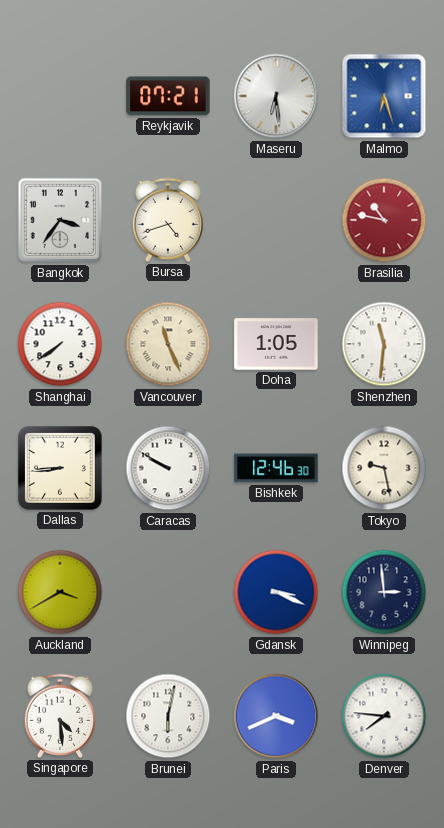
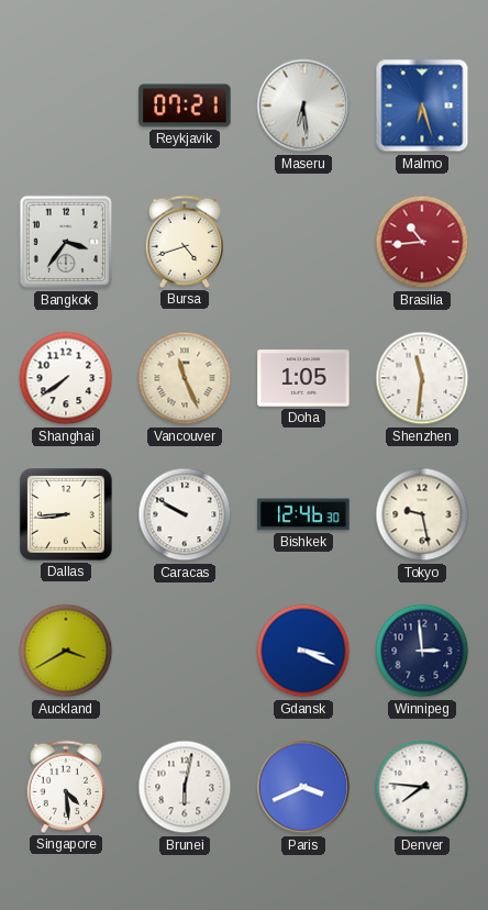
Brasilia: 10:47 -> 10:44
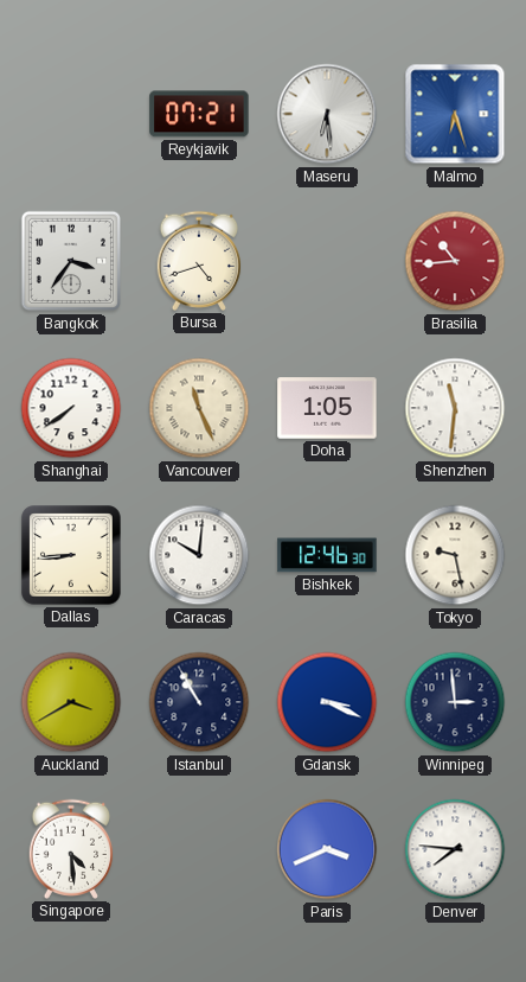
Caracas: 9:50 -> 10:01
Istanbul: none -> 10:55
Brunei: 6:02 -> none
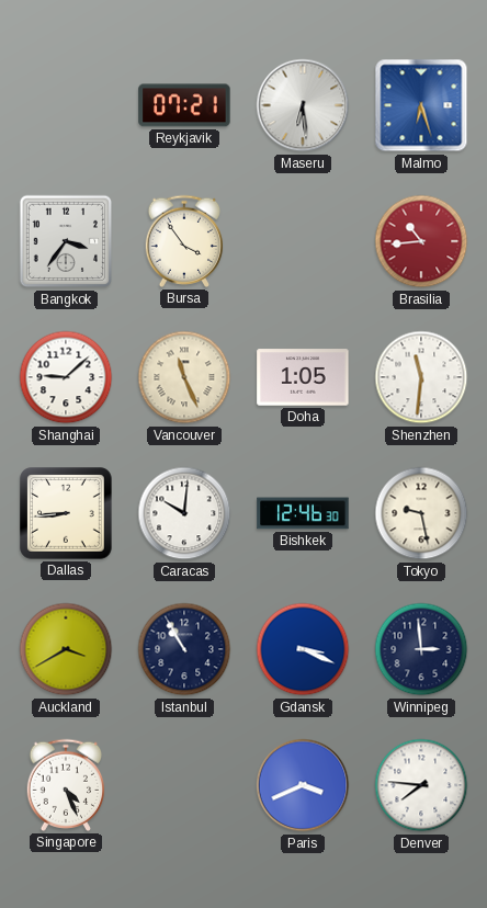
Bursa: 4:42 -> 3:54
Shanghai: 7:39 -> 9:08
Singapore: 4:29 -> 4:26
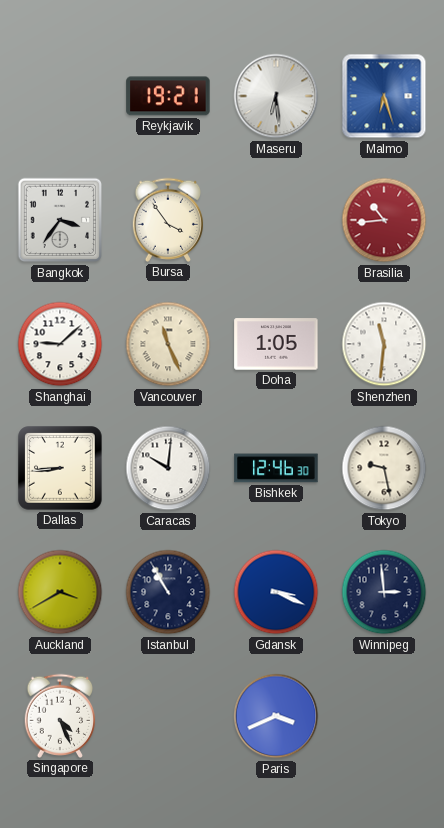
Reykjavik: 07:21 -> 19:21
Denver: 7:46 -> none
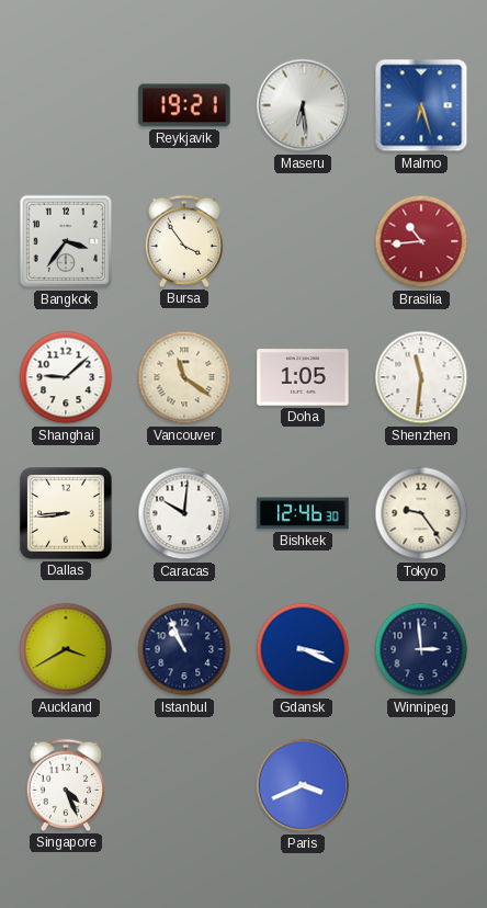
Vancouver: 11:26 -> 11:21
Tokyo: 9:28 -> 9:24
Istanbul: 10:55 -> 10:56
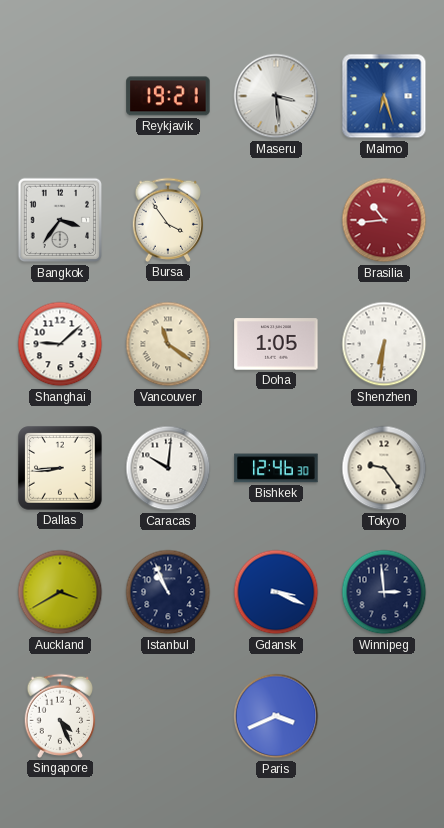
Maseru: 6:29 -> 3:29
Shenzhen: 11:31 -> 6:31
